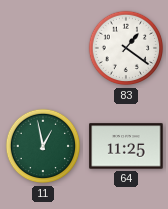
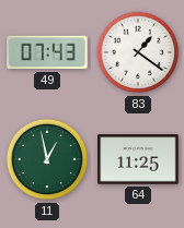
49: none -> 07:43
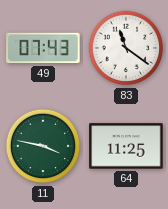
83: 1:21 -> 11:21
11: 12:58 -> 3:47
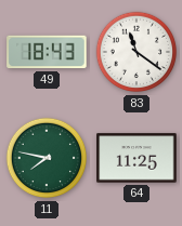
49: 07:43 -> 18:43
11: 3:47 -> 7:47
